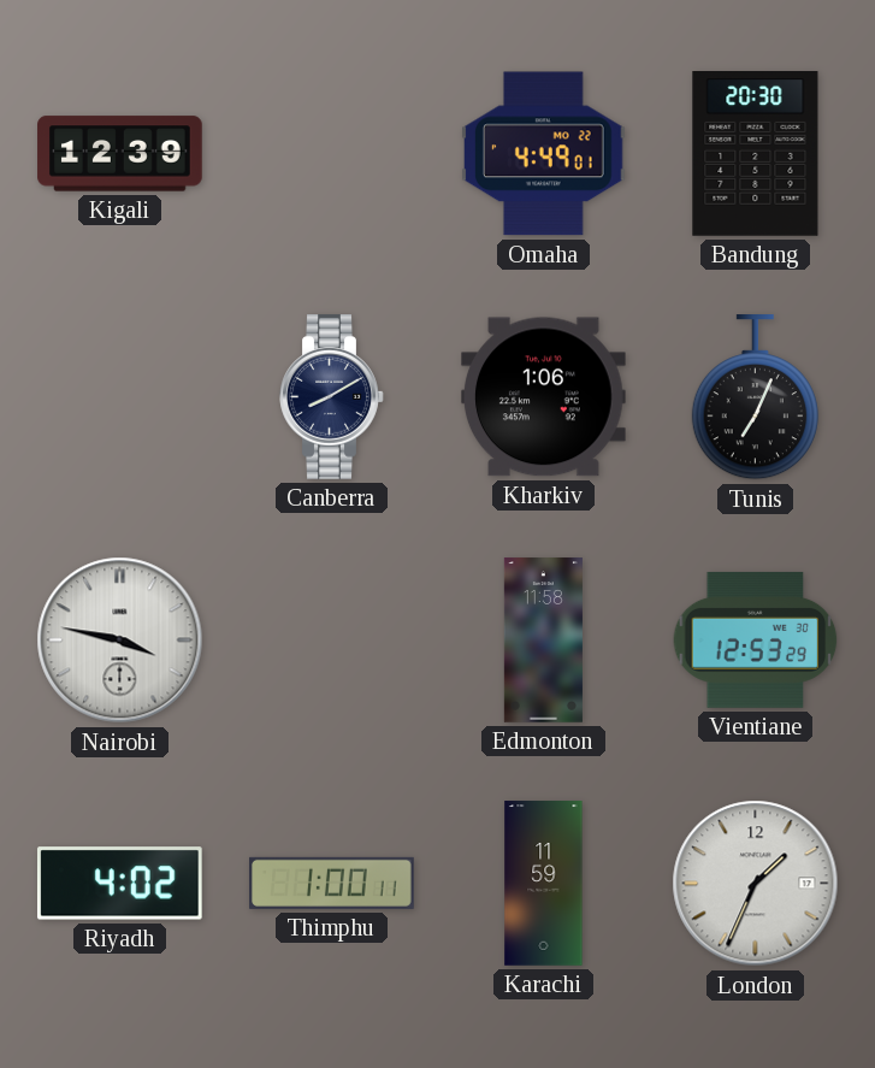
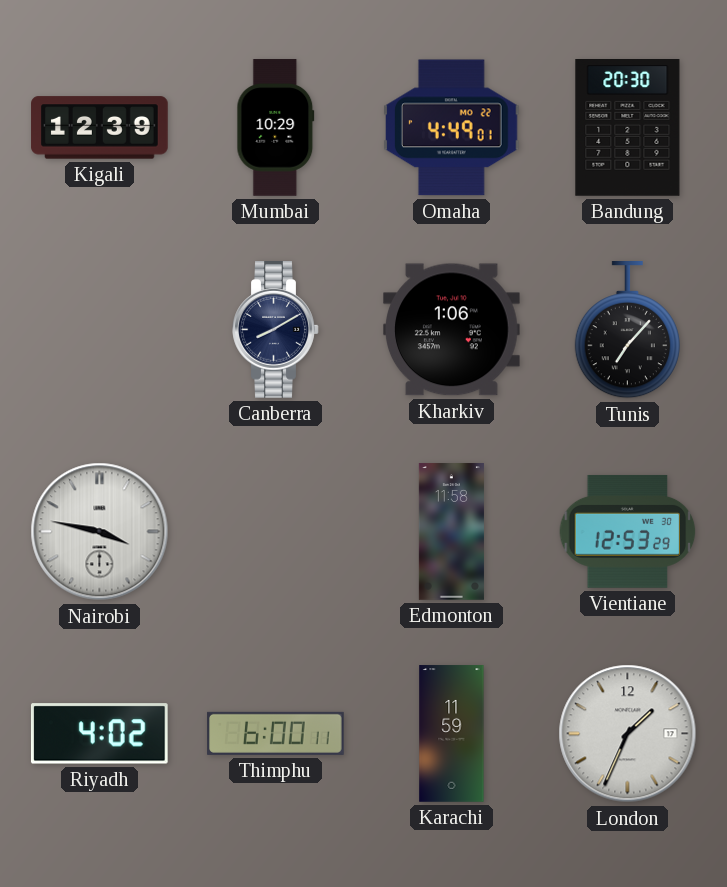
Mumbai: none -> 10:29
Tunis: 7:04 -> 7:07
Thimphu: 1:00 -> 6:00
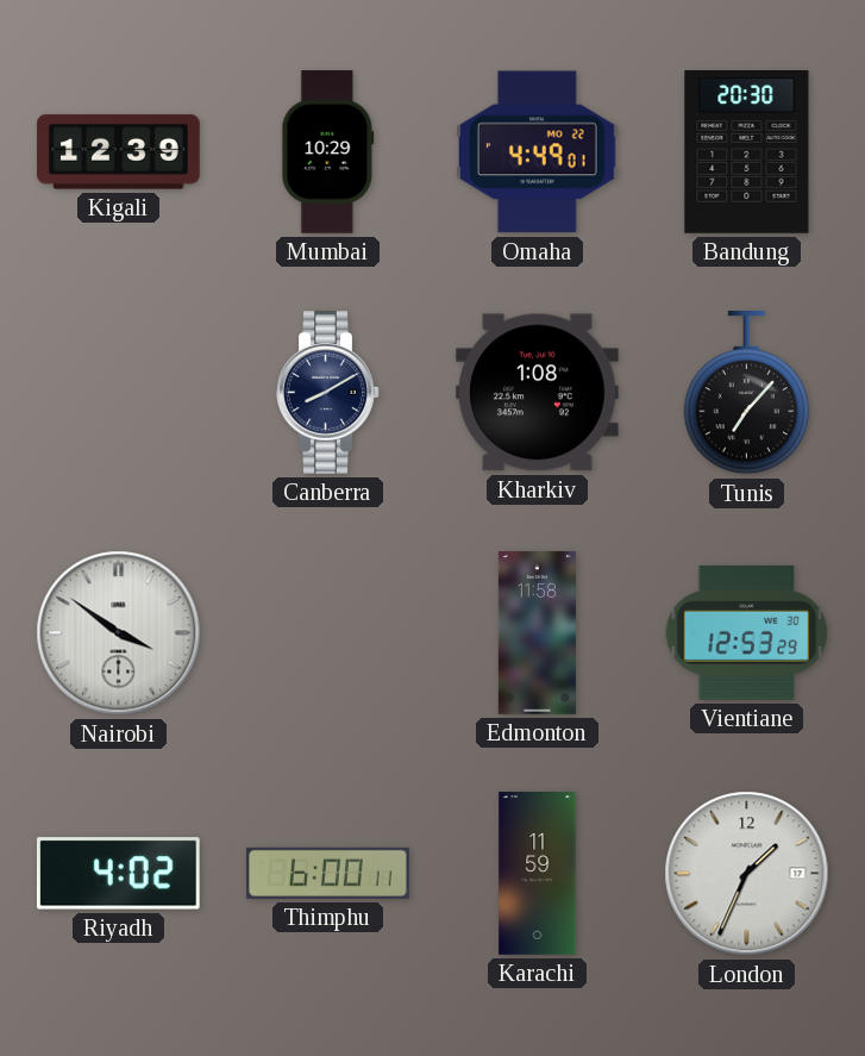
Kharkiv: 1:06 -> 1:08
Nairobi: 3:47 -> 3:51
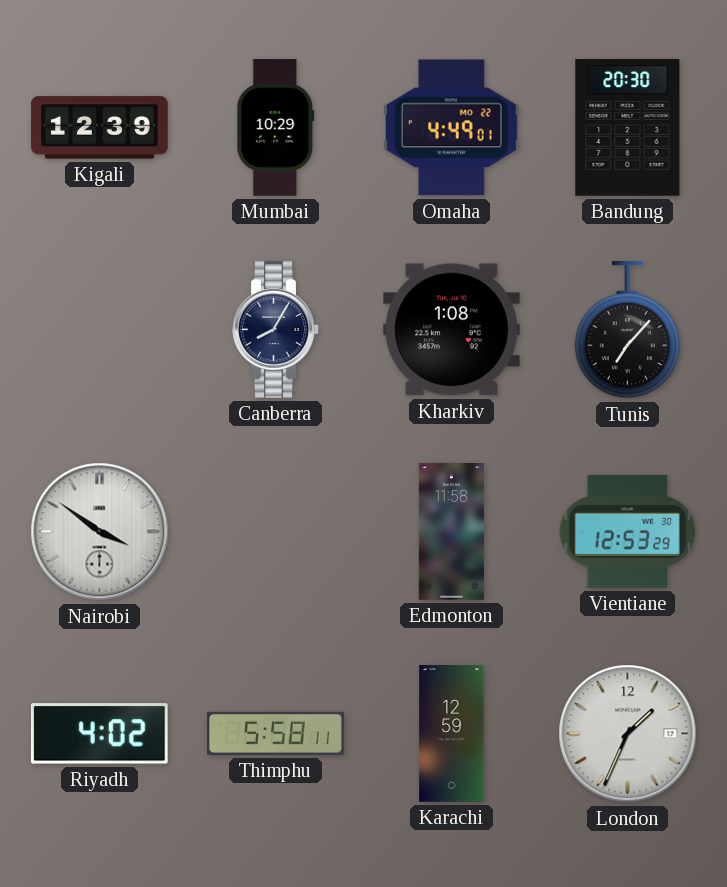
Canberra: 8:10 -> 8:05
Thimphu: 6:00 -> 5:58
Karachi: 11:59 -> 12:59
